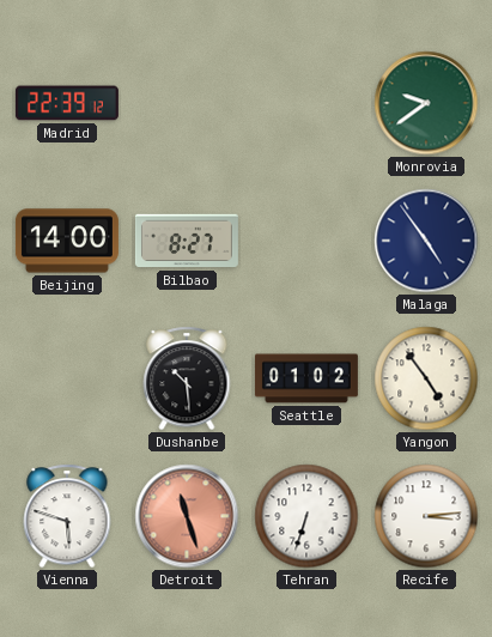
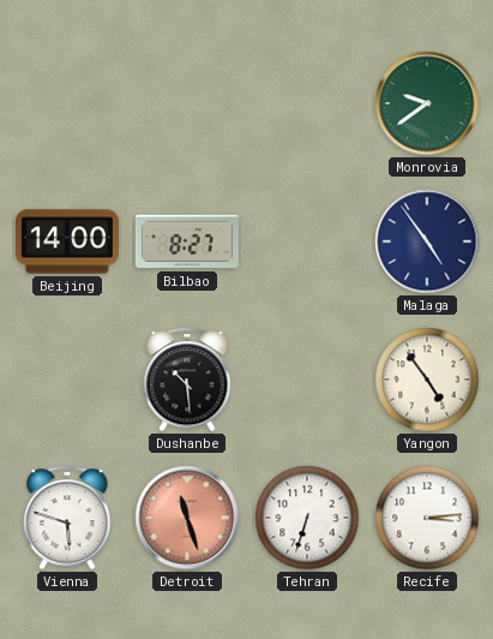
Madrid: 22:39 -> none
Seattle: 01:02 -> none
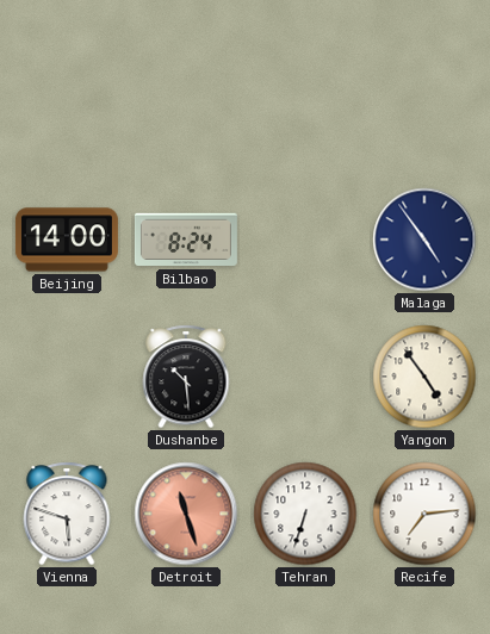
Monrovia: 9:39 -> none
Bilbao: 8:27 -> 8:24
Recife: 3:14 -> 7:14
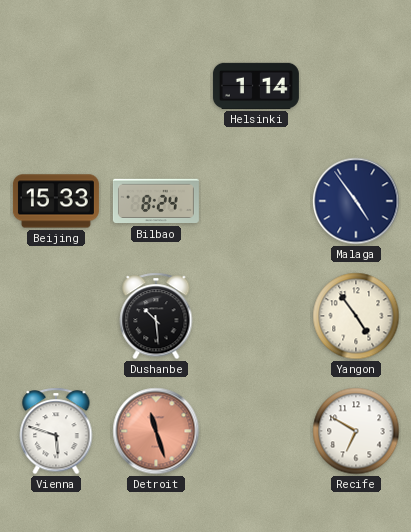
Helsinki: none -> 1:14
Beijing: 14:00 -> 15:33
Tehran: 6:33 -> none
Recife: 7:14 -> 6:50
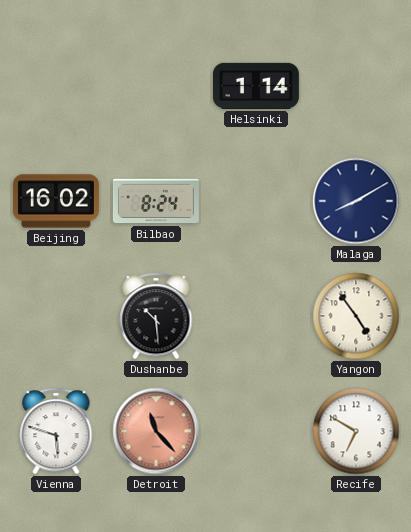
Beijing: 15:33 -> 16:02
Malaga: 4:54 -> 8:10
Detroit: 11:27 -> 11:23
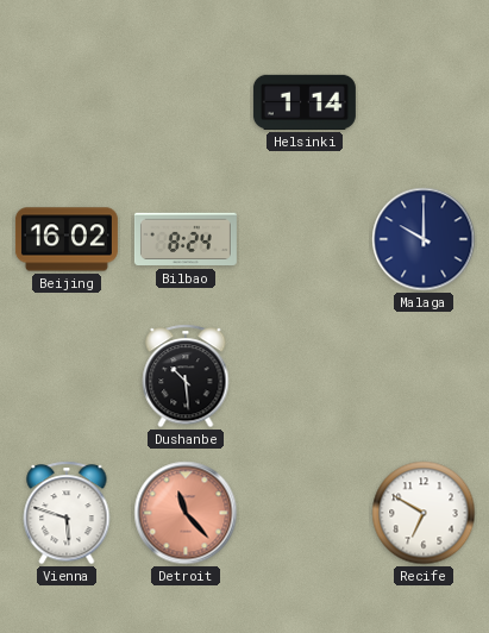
Malaga: 8:10 -> 10:00
Yangon: 4:54 -> none
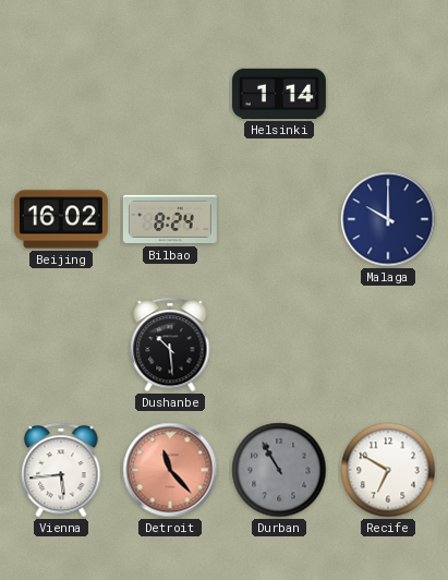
Vienna: 5:48 -> 5:44
Durban: none -> 10:55
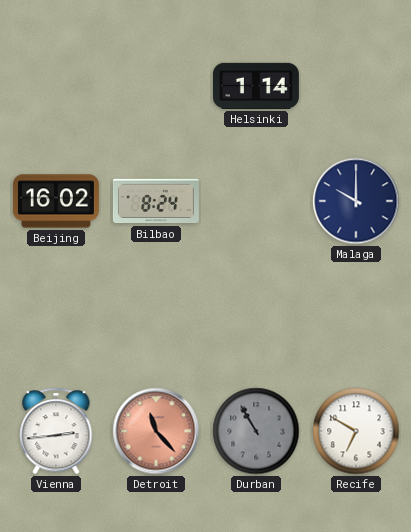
Dushanbe: 10:29 -> none
Vienna: 5:44 -> 2:44
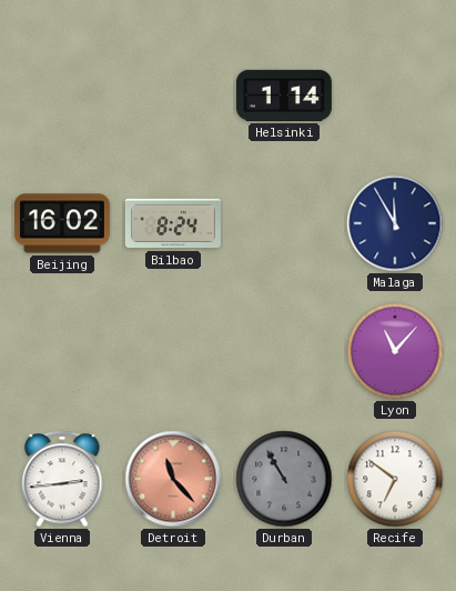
Malaga: 10:00 -> 11:55
Lyon: none -> 11:07
Recife: 6:50 -> 6:51
